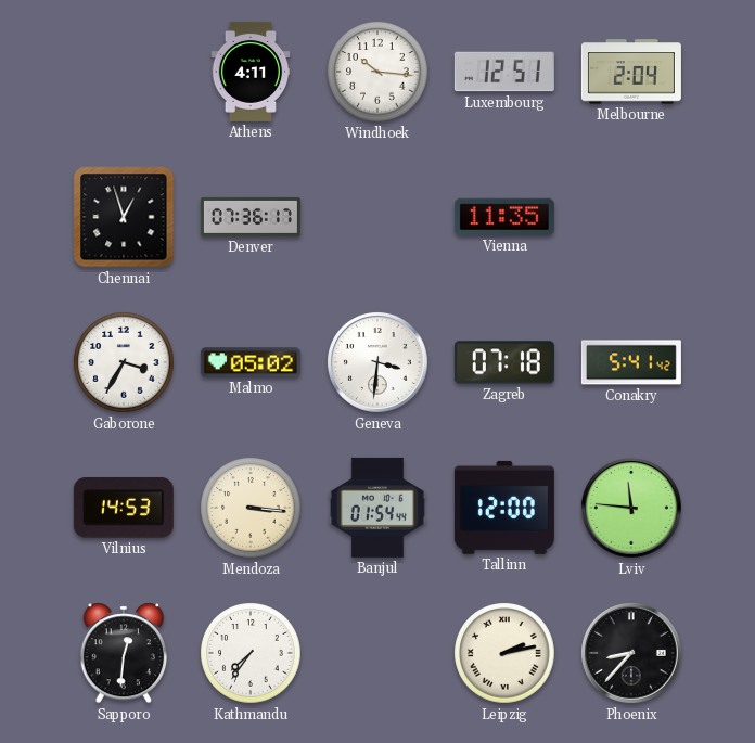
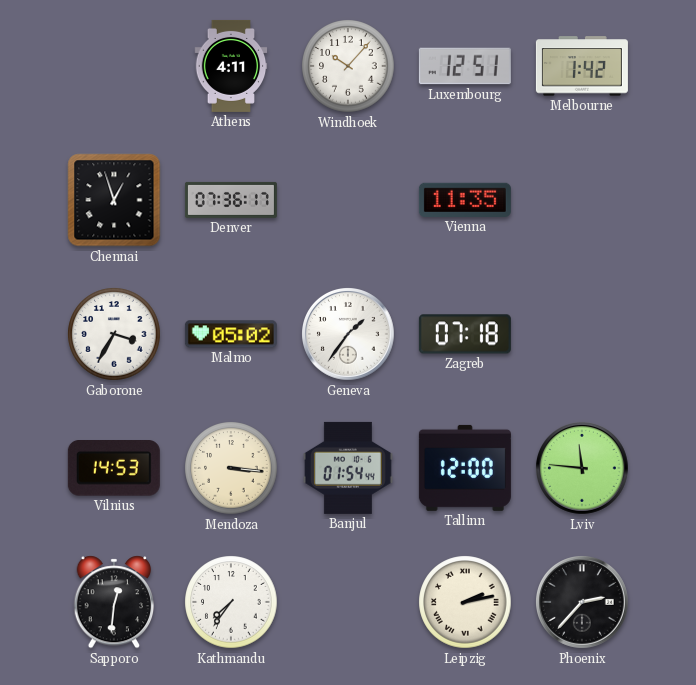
Windhoek: 10:16 -> 10:07
Melbourne: 2:04 -> 1:42
Geneva: 3:31 -> 1:36
Conakry: 5:41 -> none
Phoenix: 8:37 -> 2:37
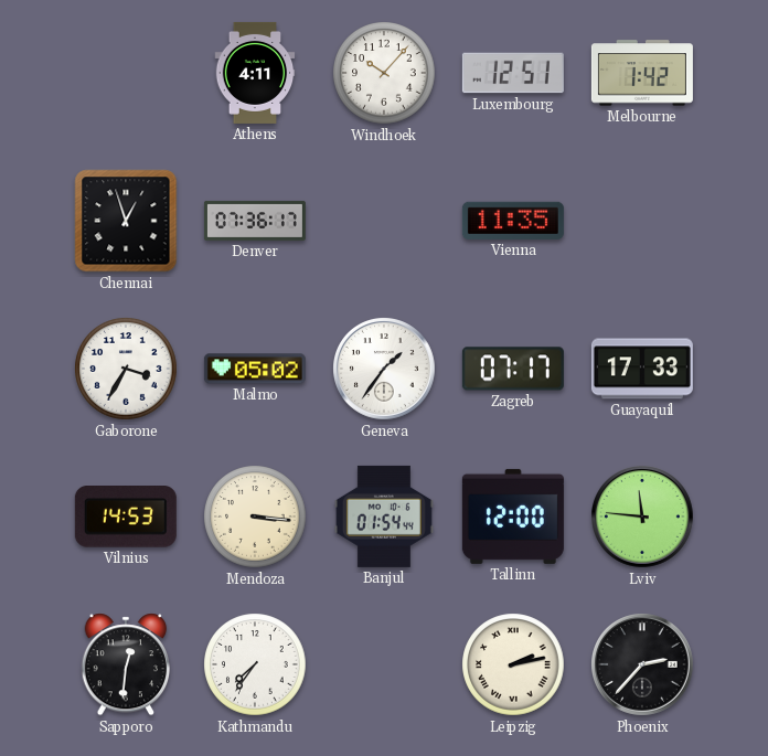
Zagreb: 07:18 -> 07:17
Guayaquil: none -> 17:33
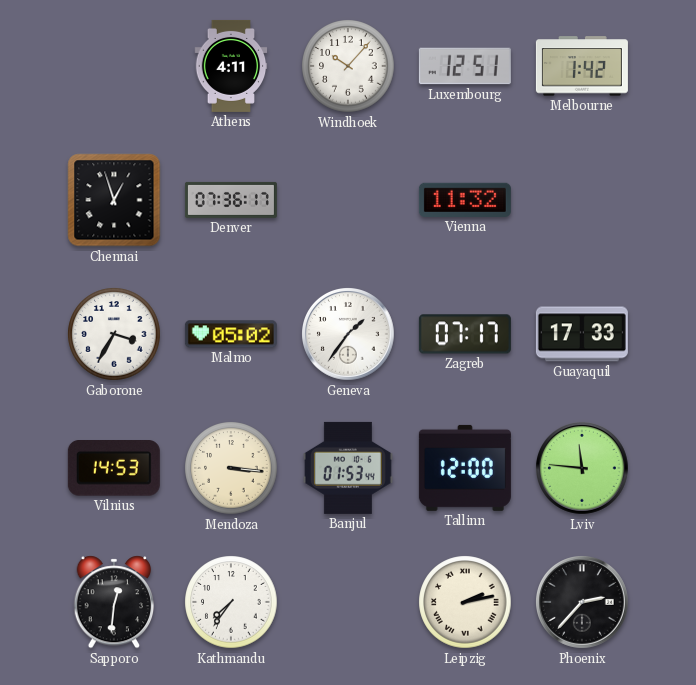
Vienna: 11:35 -> 11:32
Banjul: 01:54 -> 01:53
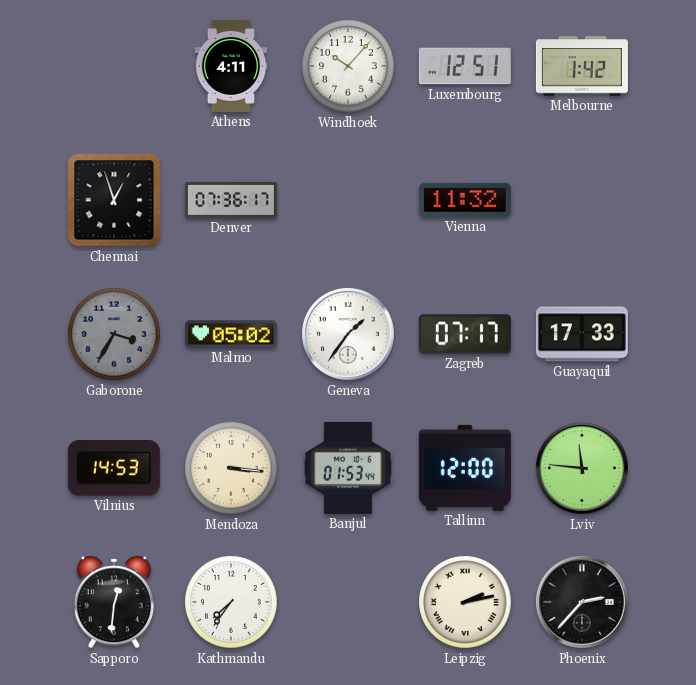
Gaborone dial: white -> grey
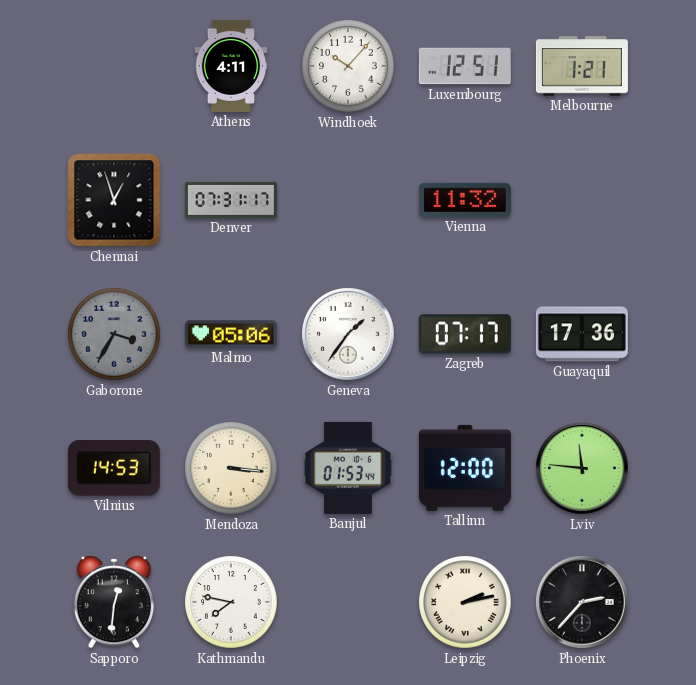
Melbourne: 1:42 -> 1:21
Denver: 07:36 -> 07:31
Malmo: 05:02 -> 05:06
Guayaquil: 17:33 -> 17:36
Kathmandu: 7:36 -> 7:47
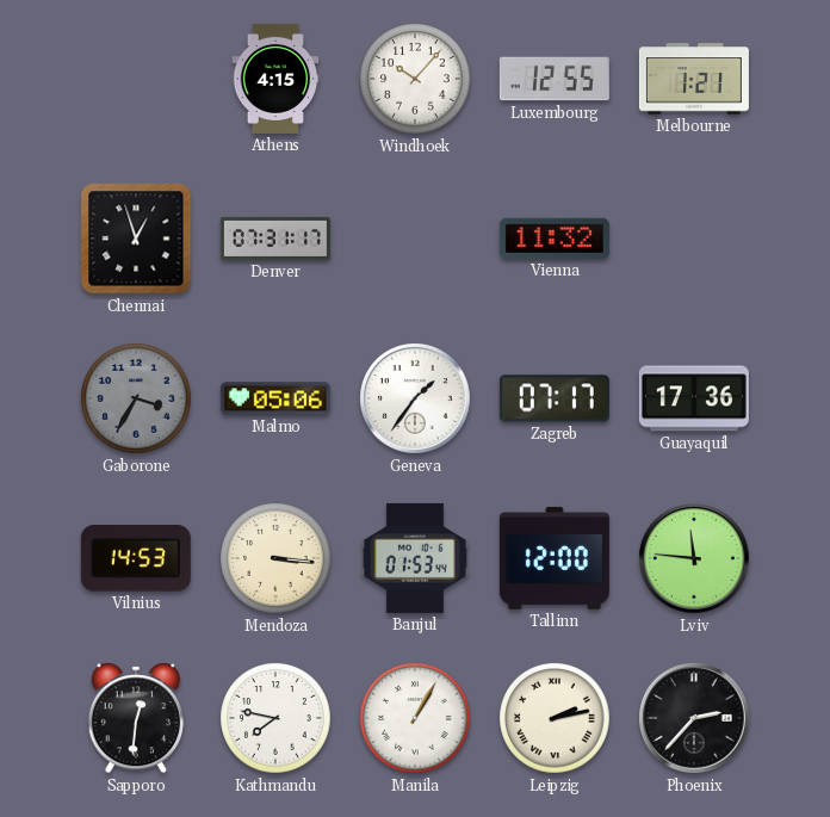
Athens: 4:11 -> 4:15
Luxembourg: 12:51 -> 12:55
Manila: none -> 1:05
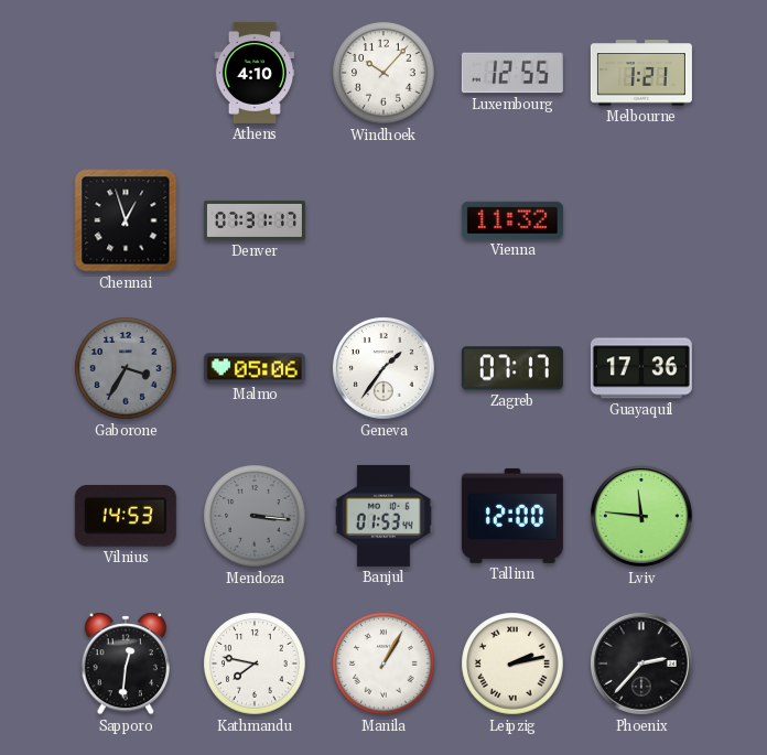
Athens: 4:15 -> 4:10
Mendoza dial: cream -> grey
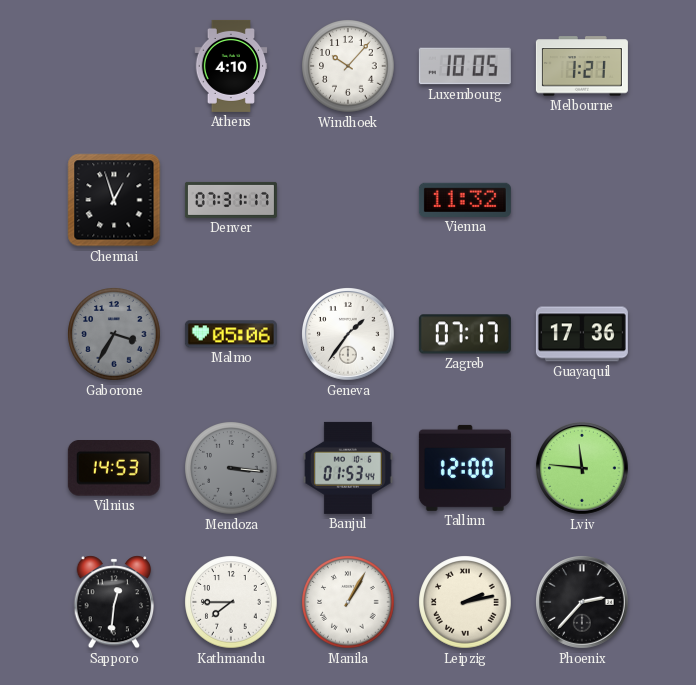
Luxembourg: 12:55 -> 10:05
Kathmandu: 7:47 -> 7:45
